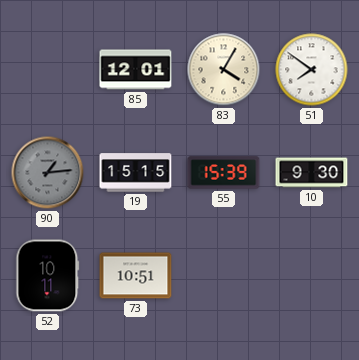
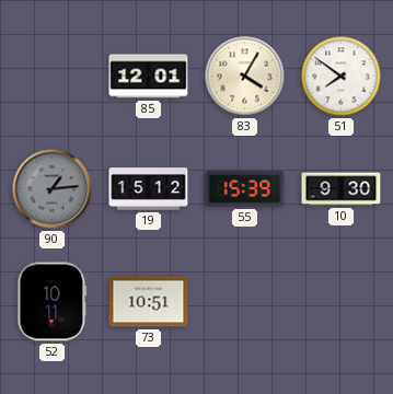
19: 15:15 -> 15:12
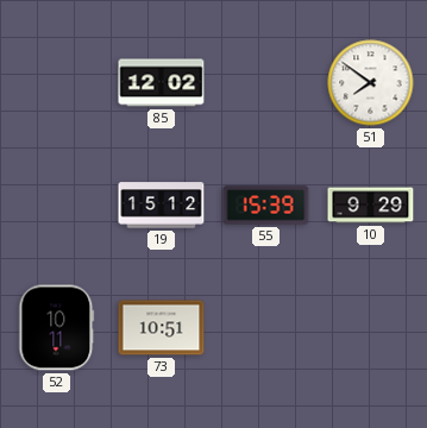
85: 12:01 -> 12:02
83: 4:05 -> none
90: 1:14 -> none
10: 9:30 -> 9:29
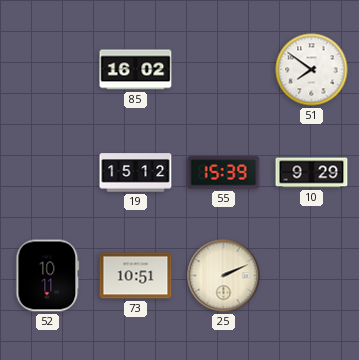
85: 12:02 -> 16:02
25: none -> 2:11
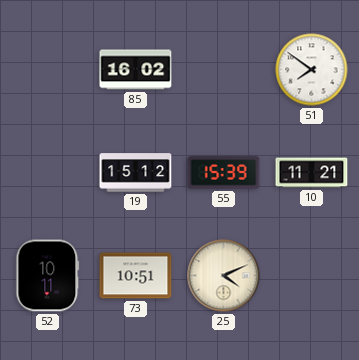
10: 9:29 -> 11:21
25: 2:11 -> 4:11
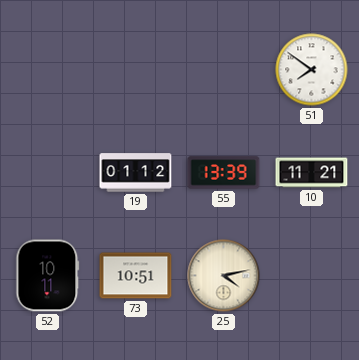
85: 16:02 -> none
19: 15:12 -> 01:12
55: 15:39 -> 13:39
25: 4:11 -> 4:13
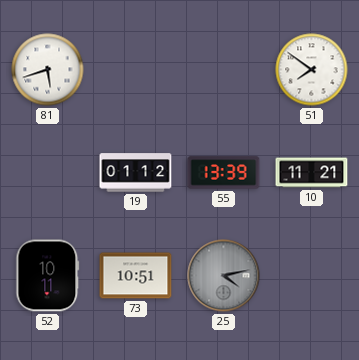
81: none -> 5:42
25 dial: cream -> grey
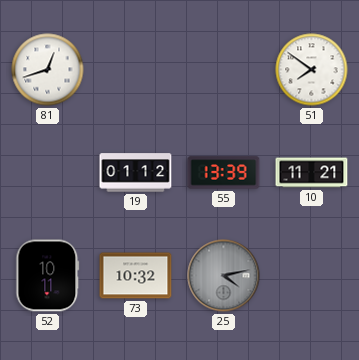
81: 5:42 -> 12:42
73: 10:51 -> 10:32
